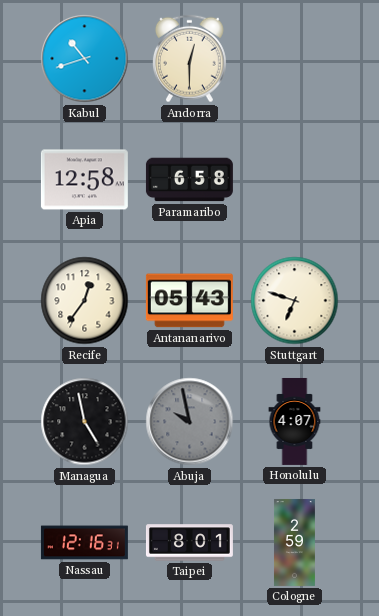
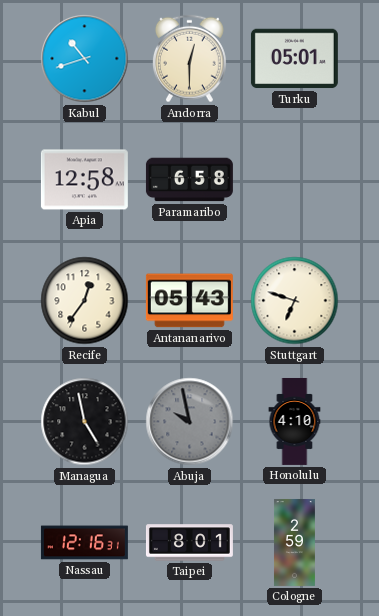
Turku: none -> 05:01
Honolulu: 4:07 -> 4:10
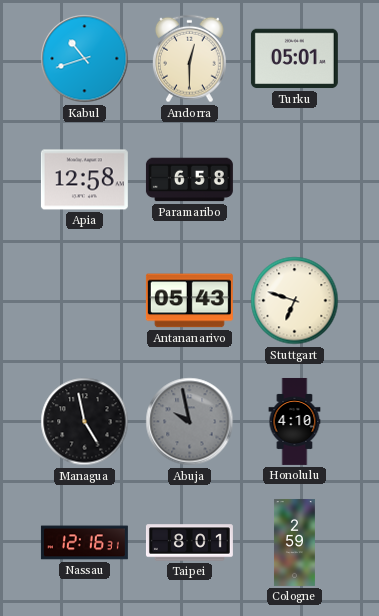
Recife: 12:36 -> none
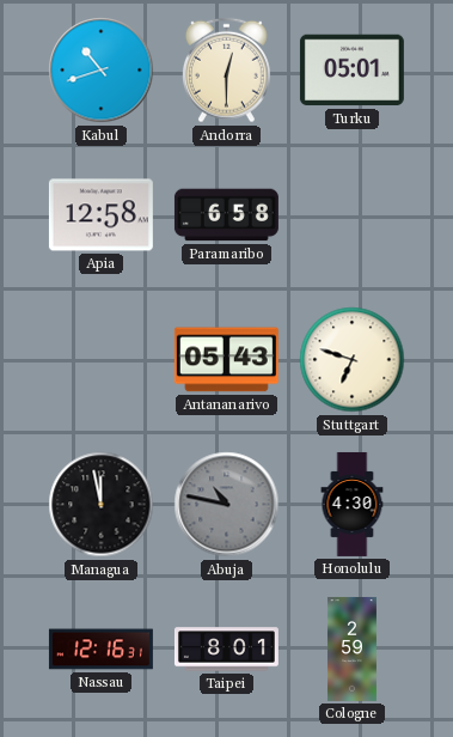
Managua: 4:58 -> 11:58
Abuja: 9:58 -> 10:47
Honolulu: 4:10 -> 4:30
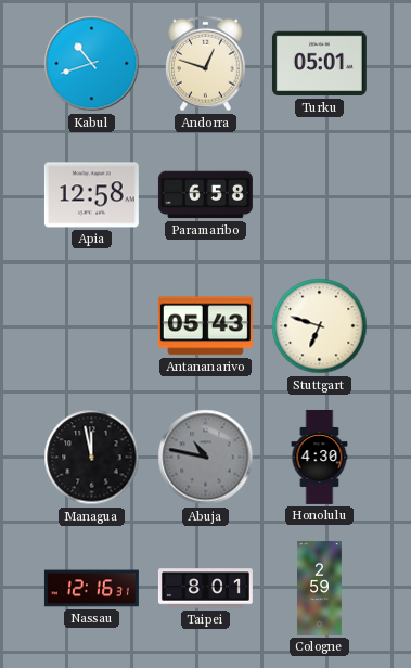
Andorra: 12:30 -> 12:48
